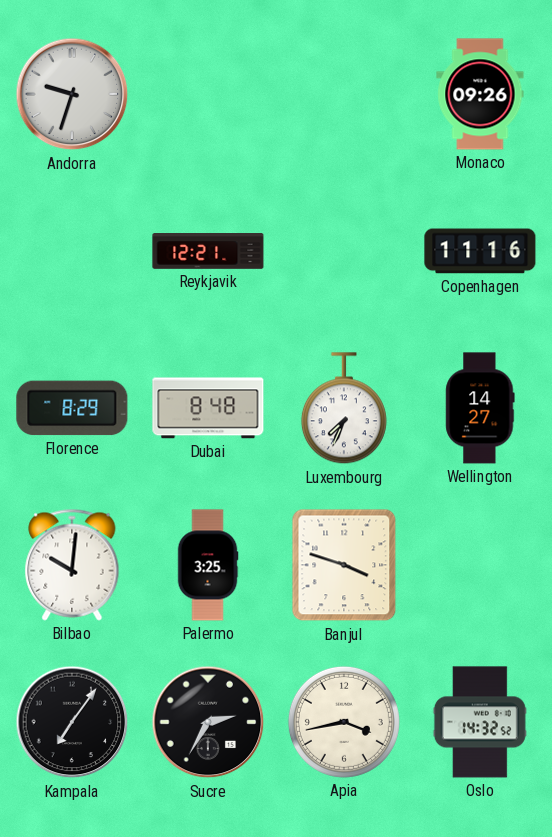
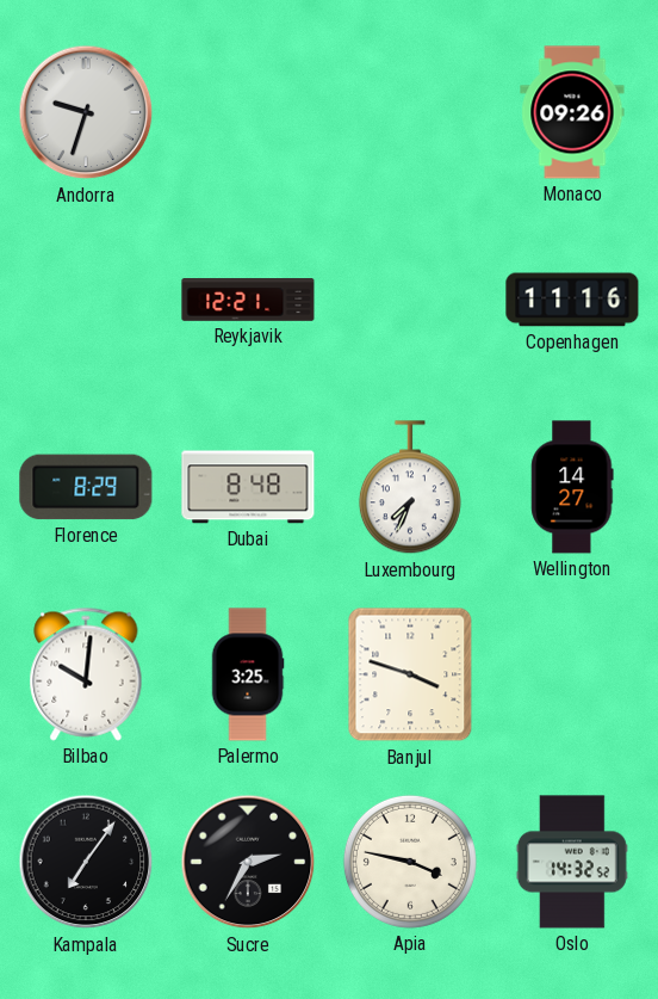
Apia: 3:43 -> 3:47
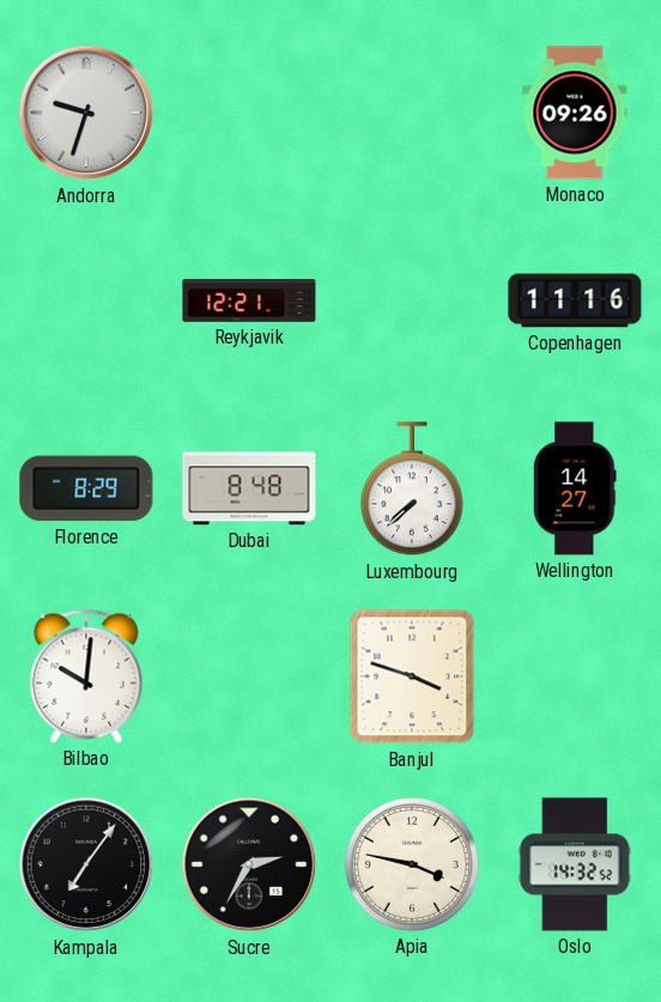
Luxembourg: 7:34 -> 7:38
Palermo: 3:25 -> none
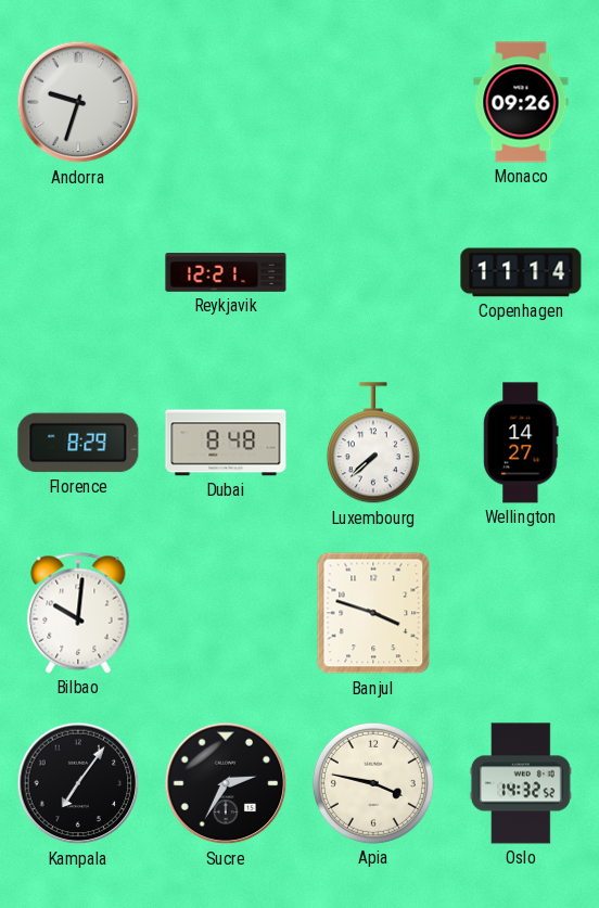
Copenhagen: 11:16 -> 11:14
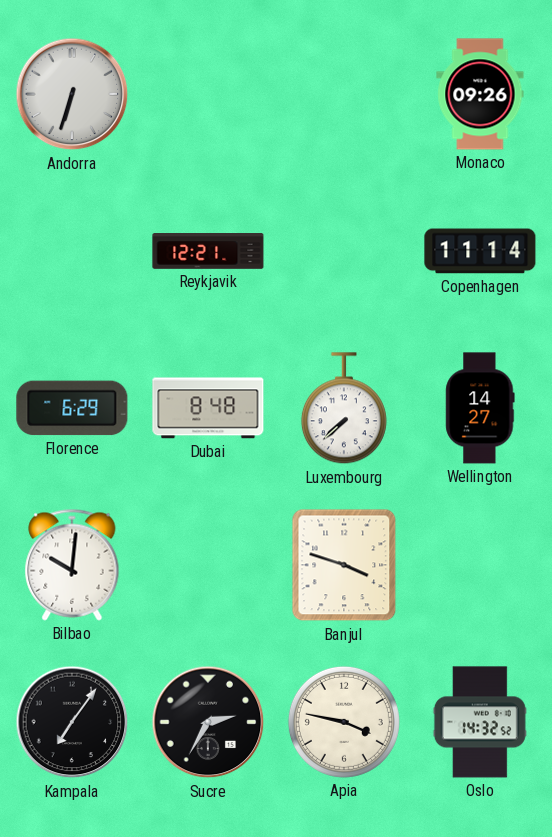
Andorra: 9:33 -> 6:33
Florence: 8:29 -> 6:29
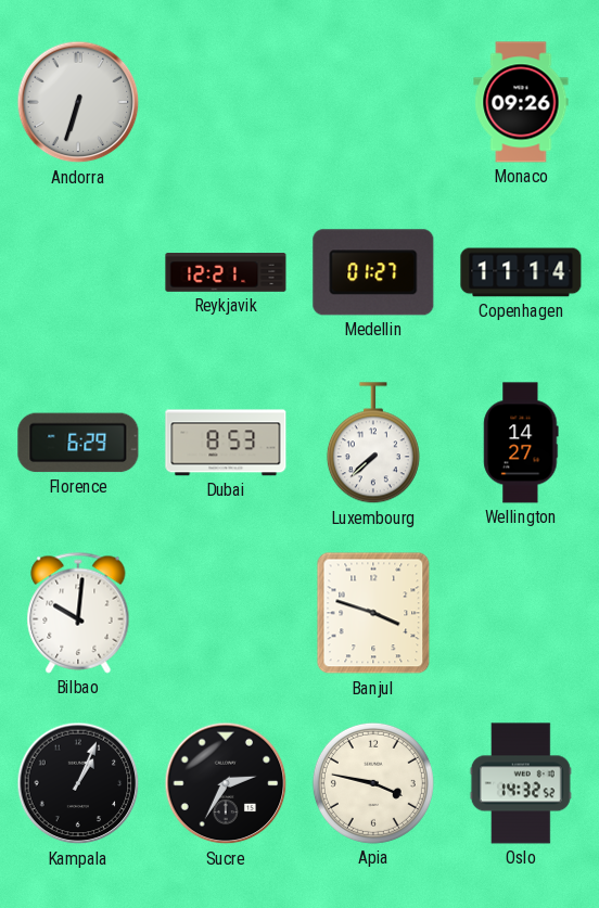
Medellin: none -> 01:27
Dubai: 8:48 -> 8:53
Kampala: 7:06 -> 1:04
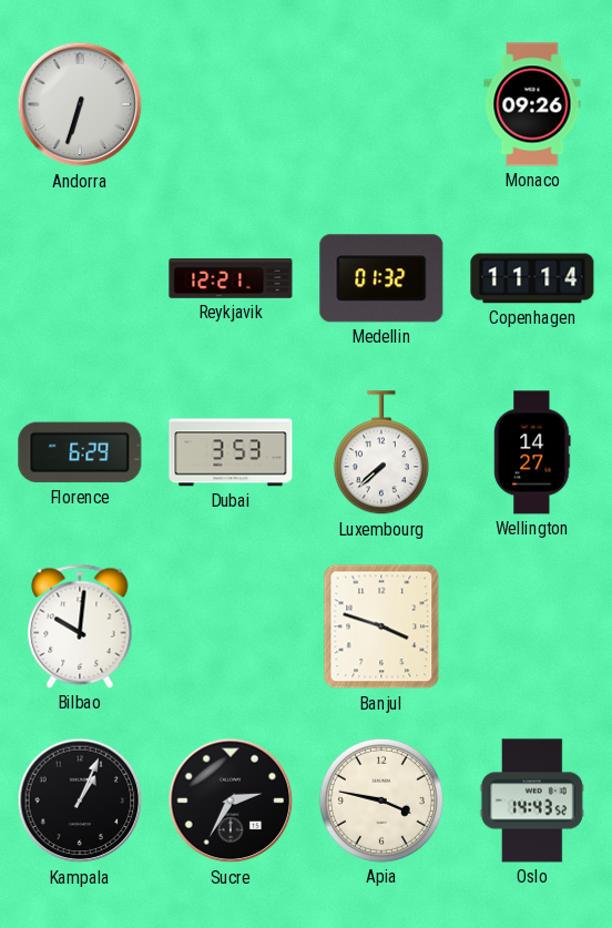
Medellin: 01:27 -> 01:32
Dubai: 8:53 -> 3:53
Oslo: 14:32 -> 14:43
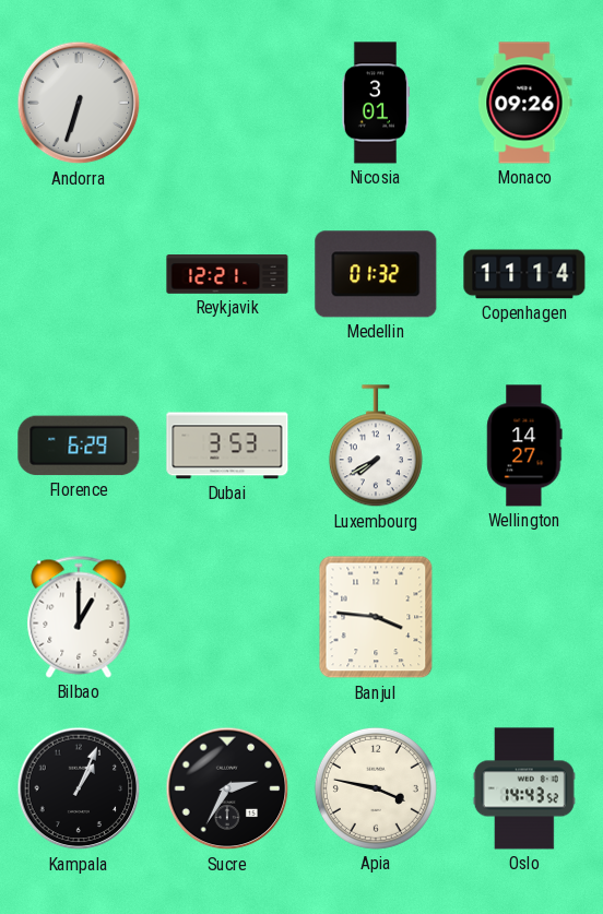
Nicosia: none -> 3:01
Luxembourg: 7:38 -> 7:40
Bilbao: 10:01 -> 1:00
Banjul: 3:48 -> 3:46
